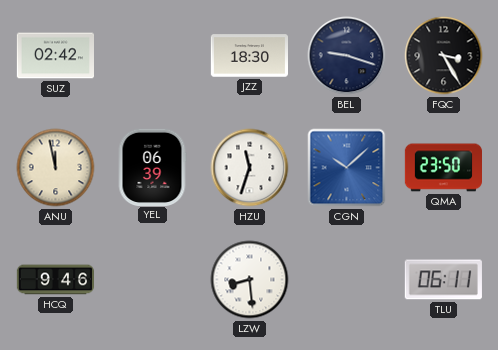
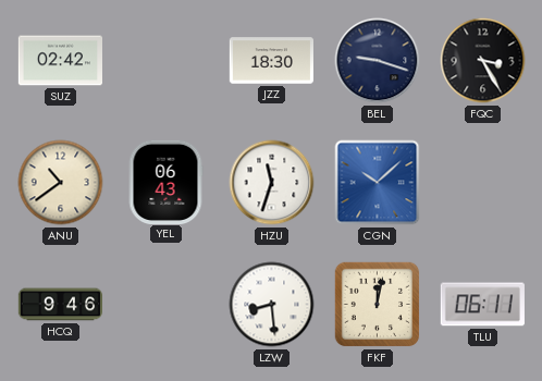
ANU: 11:58 -> 10:39
YEL: 06:39 -> 06:43
QMA: 23:50 -> none
FKF: none -> 12:02
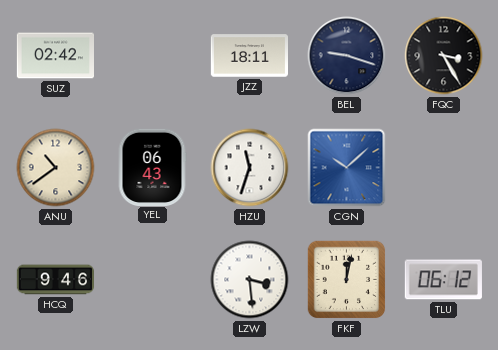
JZZ: 18:30 -> 18:11
LZW: 8:29 -> 3:29
TLU: 06:11 -> 06:12
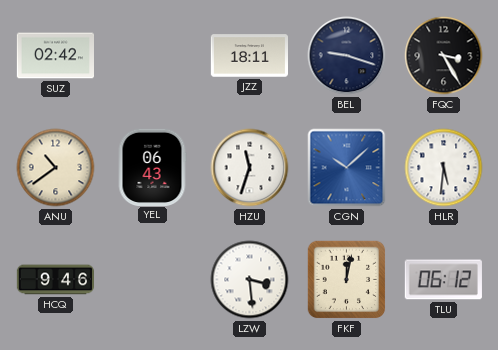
HLR: none -> 5:31
